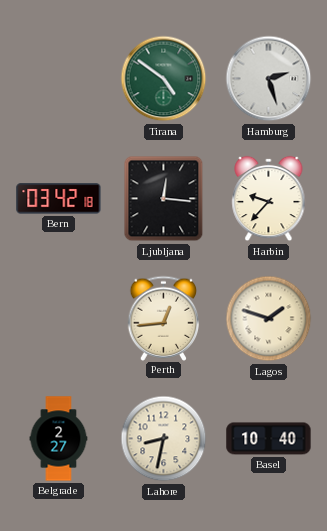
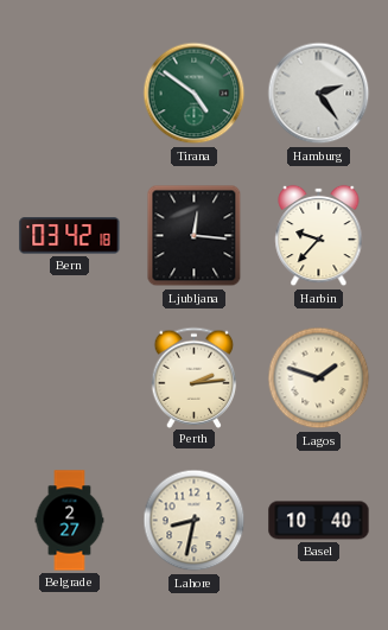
Hamburg: 2:27 -> 2:24
Perth: 12:44 -> 2:14
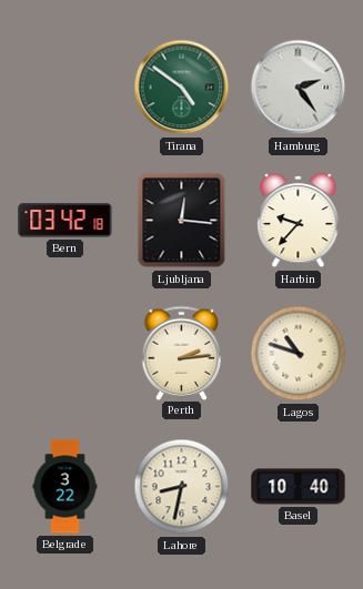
Lagos: 1:48 -> 10:48
Belgrade: 2:27 -> 3:22
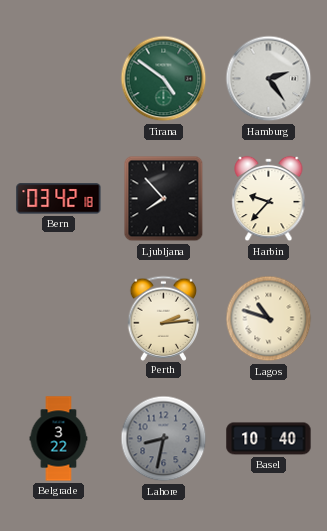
Ljubljana: 12:16 -> 7:53
Lahore dial: cream -> grey
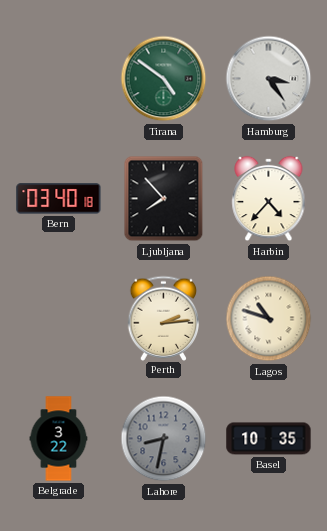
Hamburg: 2:24 -> 3:24
Bern: 03:42 -> 03:40
Harbin: 9:37 -> 4:37
Basel: 10:40 -> 10:35
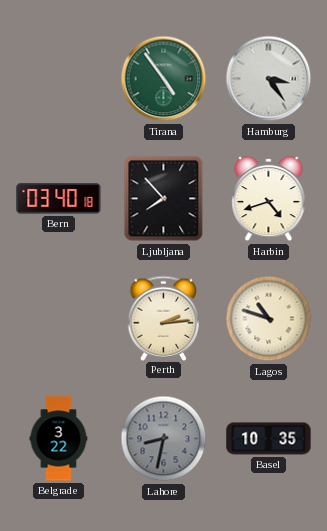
Tirana: 4:51 -> 4:54
Harbin: 4:37 -> 4:42
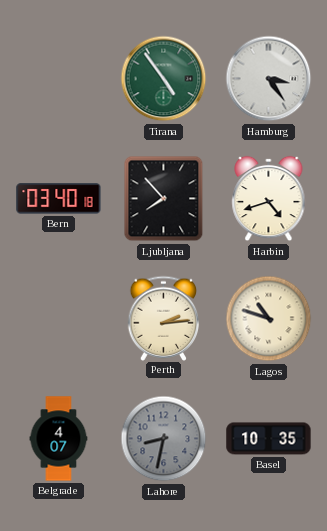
Belgrade: 3:22 -> 4:07
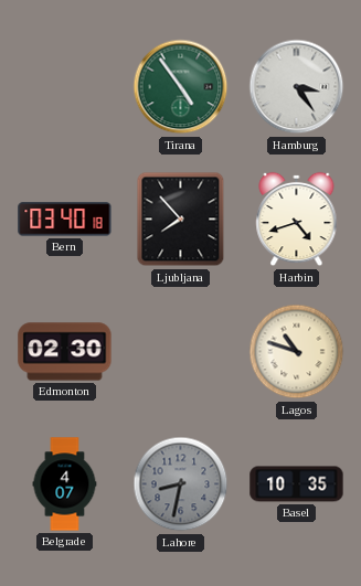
Edmonton: none -> 02:30
Perth: 2:14 -> none
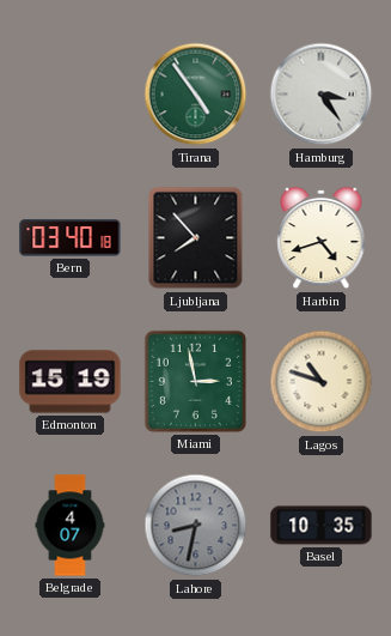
Edmonton: 02:30 -> 15:19
Miami: none -> 2:58
